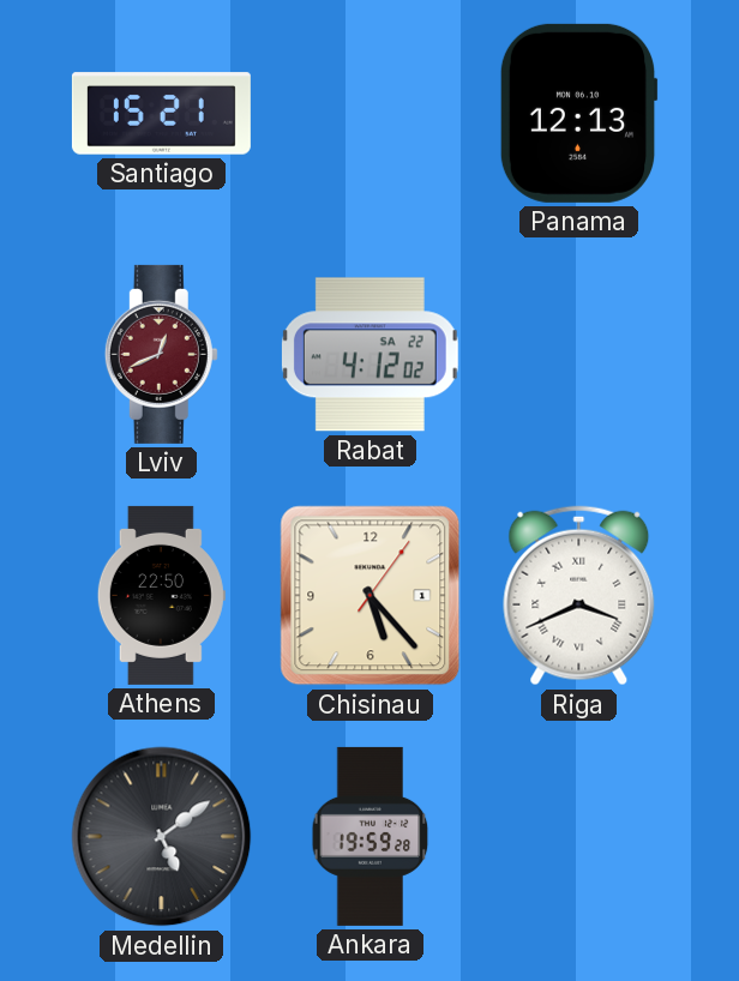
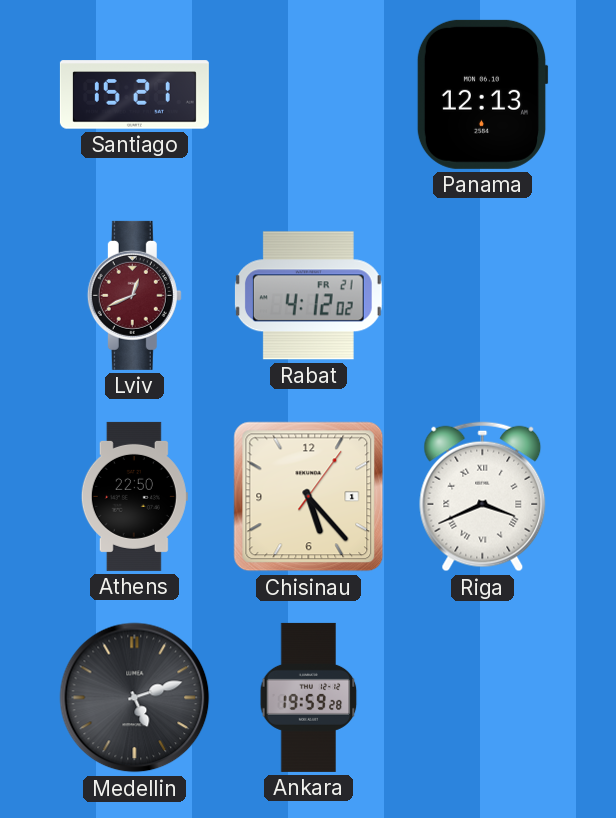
Rabat date: SA 22 -> FR 21
Medellin: 5:09 -> 5:12
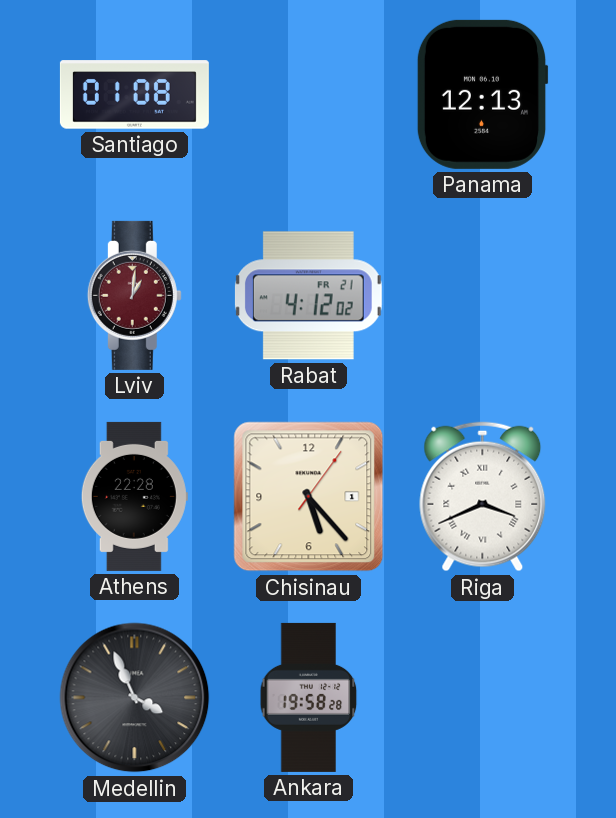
Santiago: 15:21 -> 01:08
Lviv: 12:41 -> 1:01
Athens: 22:50 -> 22:28
Medellin: 5:12 -> 3:56
Ankara: 19:59 -> 19:58
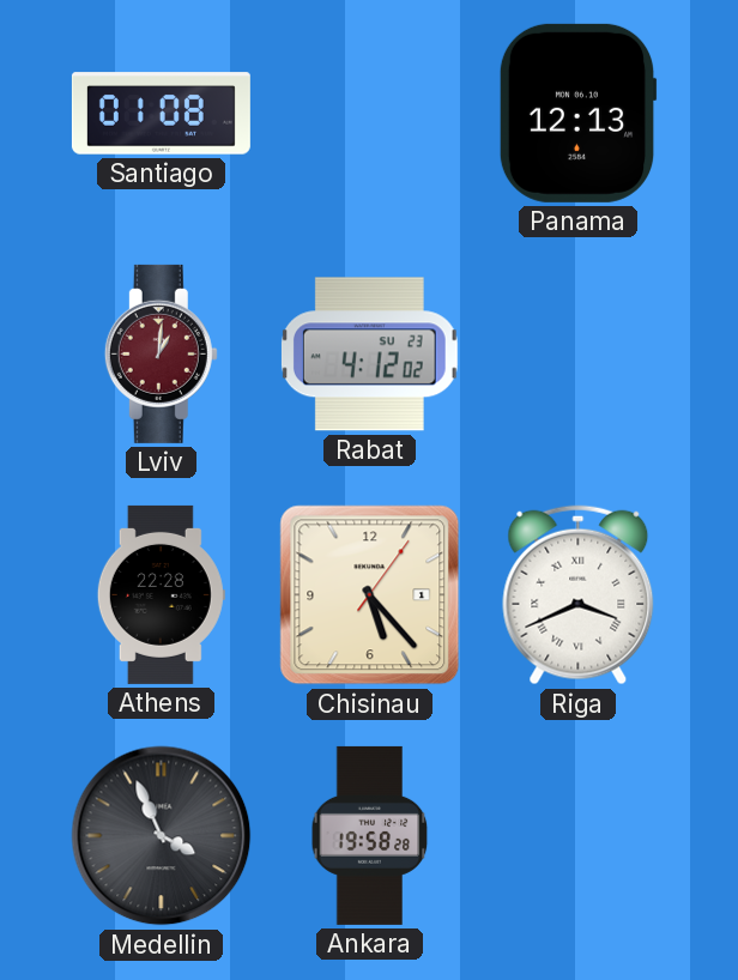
Rabat date: FR 21 -> SU 23
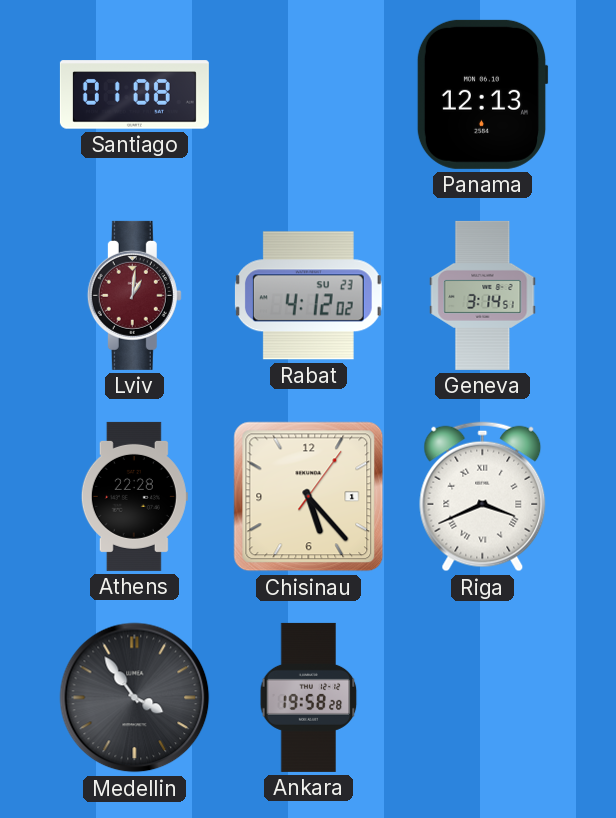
Geneva: none -> 3:14
Medellin: 3:56 -> 3:54
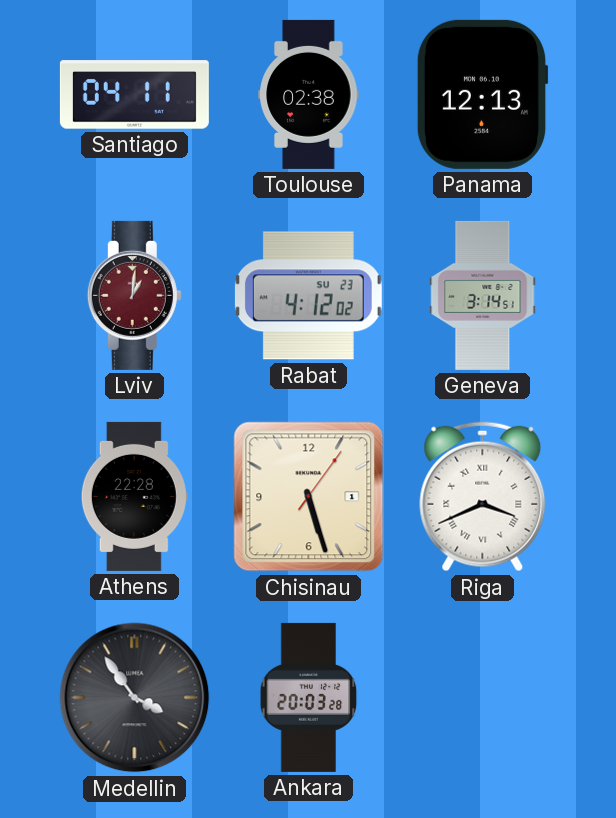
Santiago: 01:08 -> 04:11
Toulouse: none -> 02:38
Chisinau: 5:23 -> 5:27
Ankara: 19:58 -> 20:03
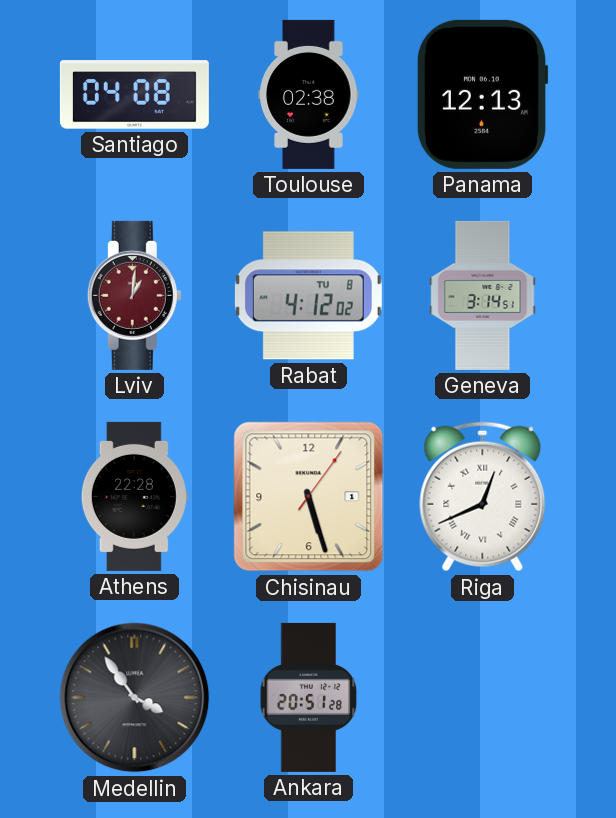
Santiago: 04:11 -> 04:08
Rabat date: SU 23 -> TU 8
Riga: 3:41 -> 12:41
Ankara: 20:03 -> 20:51
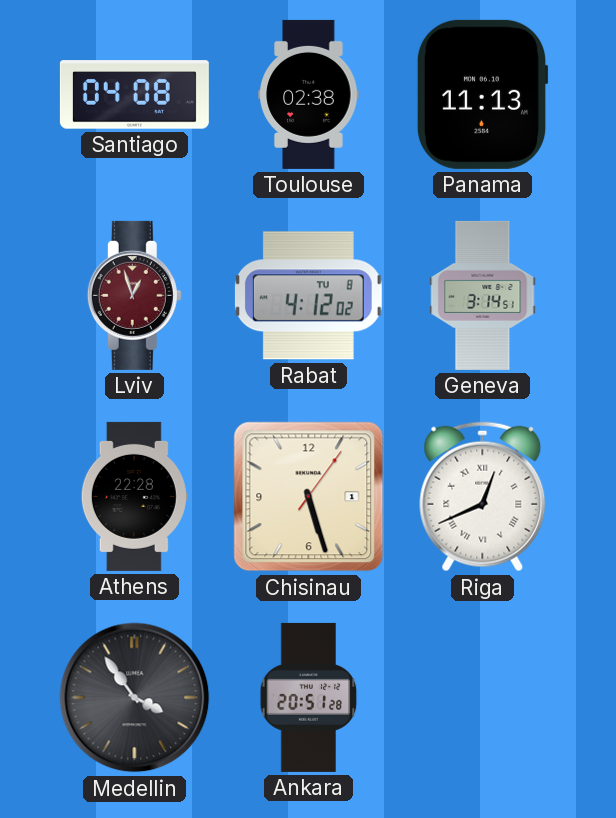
Panama: 12:13 -> 11:13
Lviv: 1:01 -> 12:57
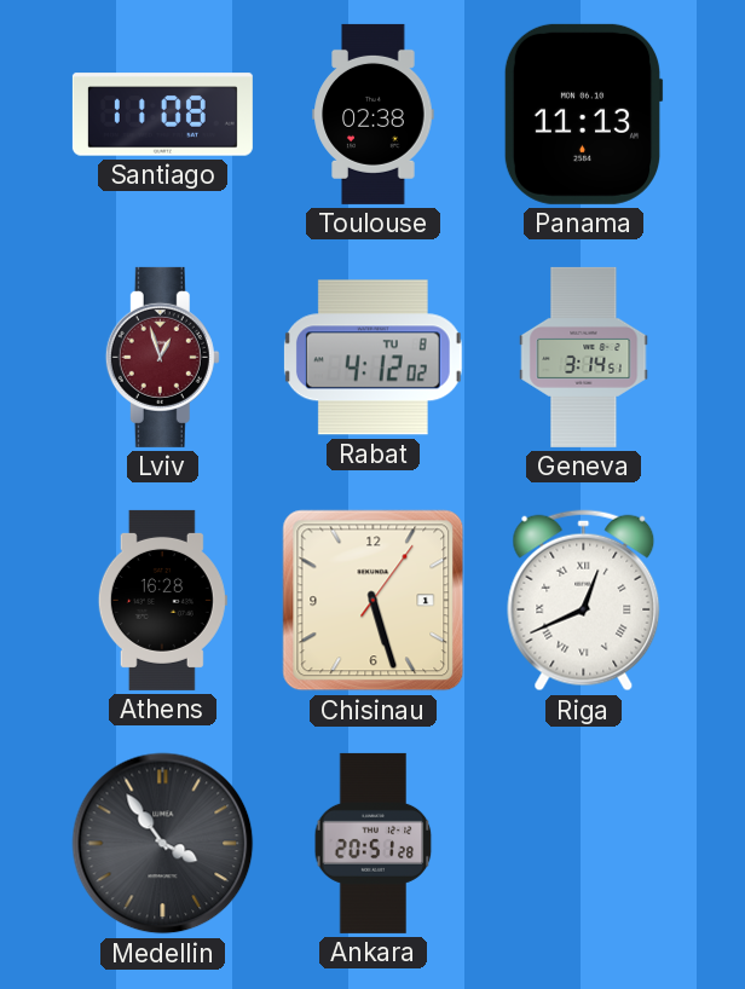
Santiago: 04:08 -> 11:08
Athens: 22:28 -> 16:28
